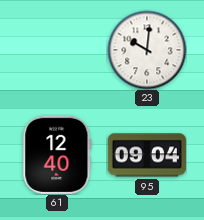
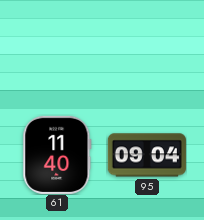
23: 10:01 -> none
61: 12:40 -> 11:40
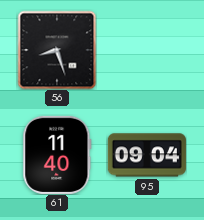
56: none -> 8:27
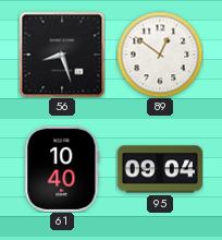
89: none -> 12:51
61: 11:40 -> 10:40
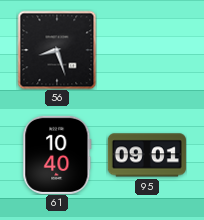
89: 12:51 -> none
95: 09:04 -> 09:01
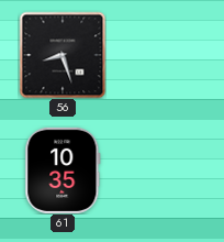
61: 10:40 -> 10:35
95: 09:01 -> none
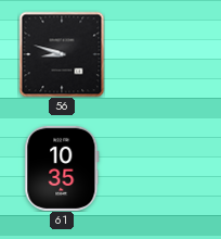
56: 8:27 -> 8:48
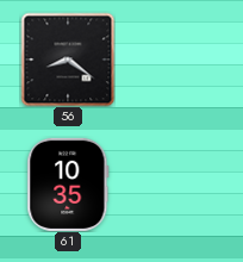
56: 8:48 -> 8:21
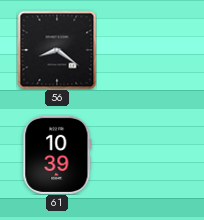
61: 10:35 -> 10:39
